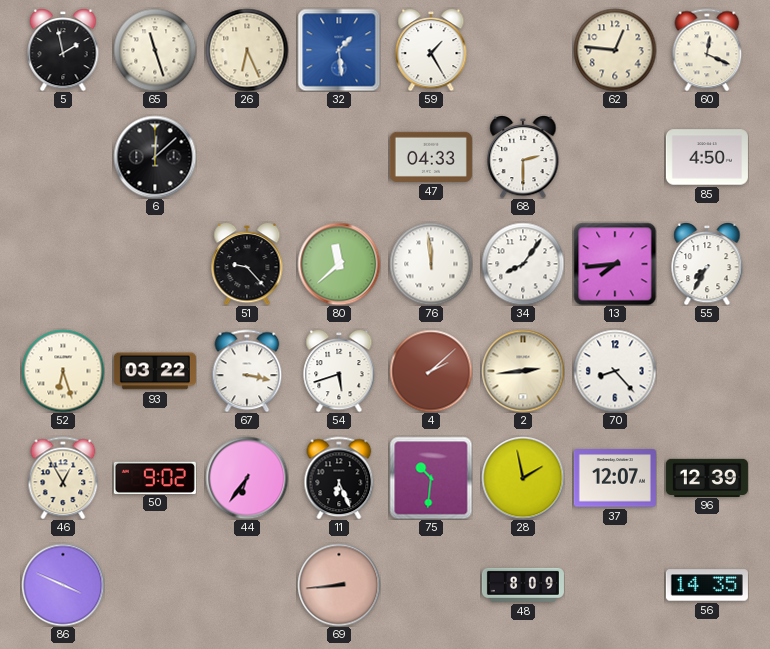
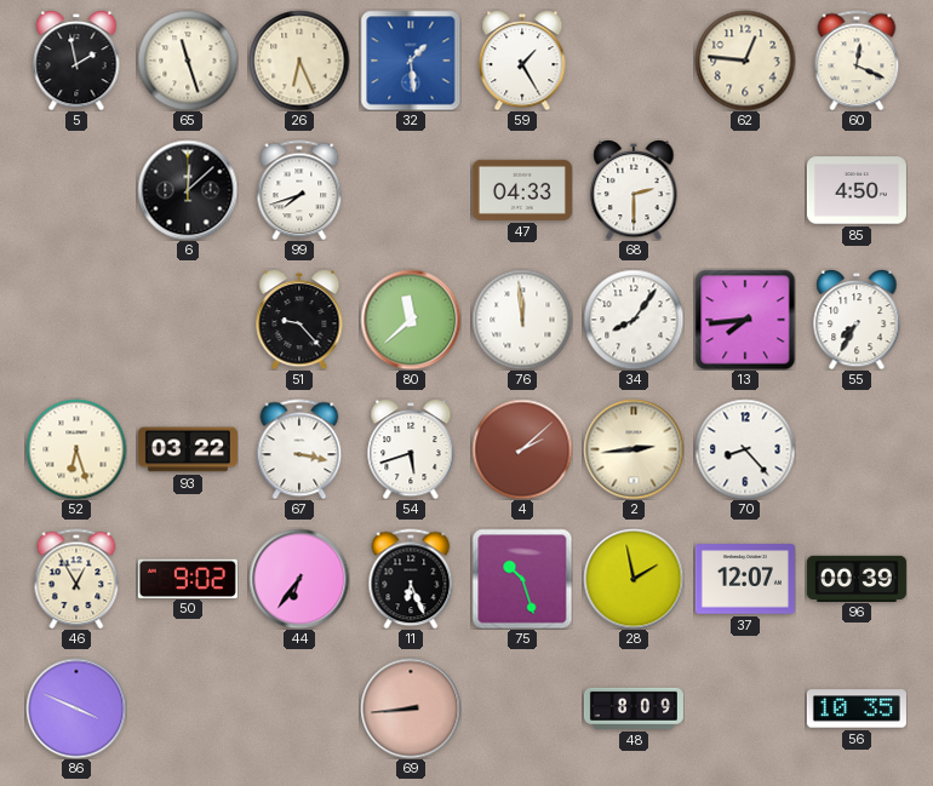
99: none -> 7:42
75: 10:31 -> 10:27
96: 12:39 -> 00:39
56: 14:35 -> 10:35
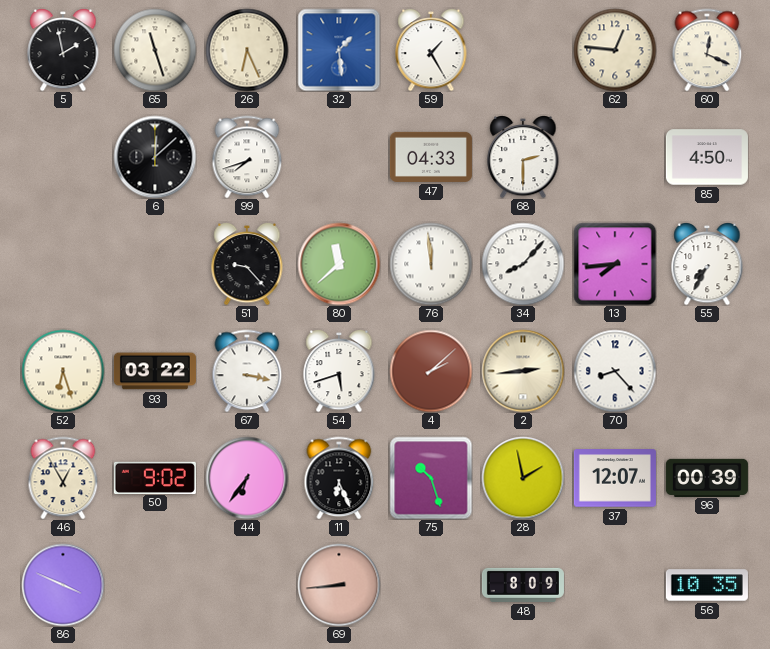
34: 8:06 -> 8:07
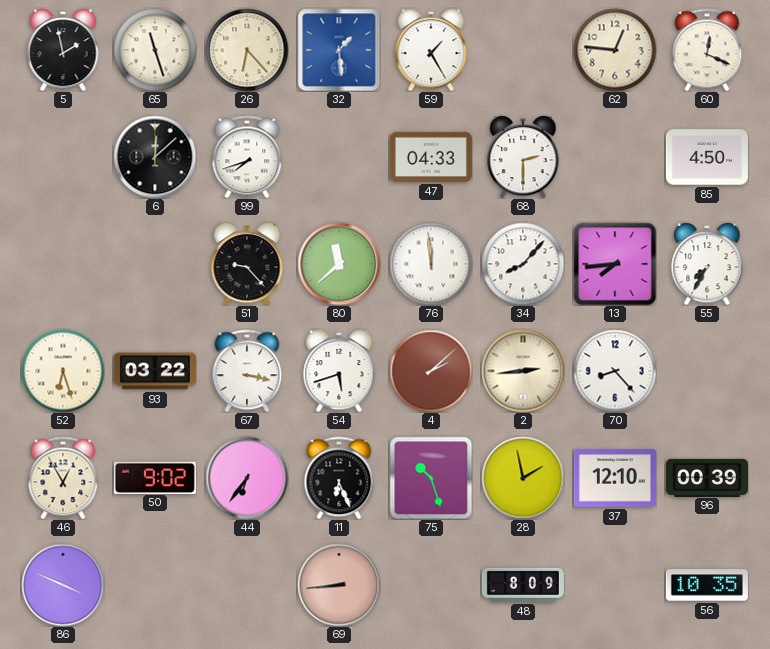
26: 6:26 -> 6:23
37: 12:07 -> 12:10
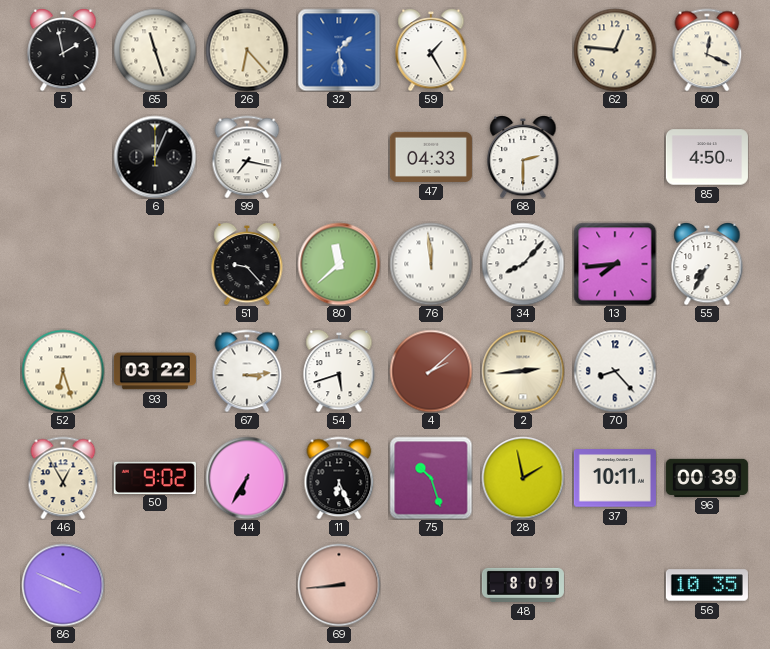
6: 12:08 -> 12:04
99: 7:42 -> 7:17
67: 3:17 -> 3:14
44: 6:36 -> 6:35
37: 12:10 -> 10:11
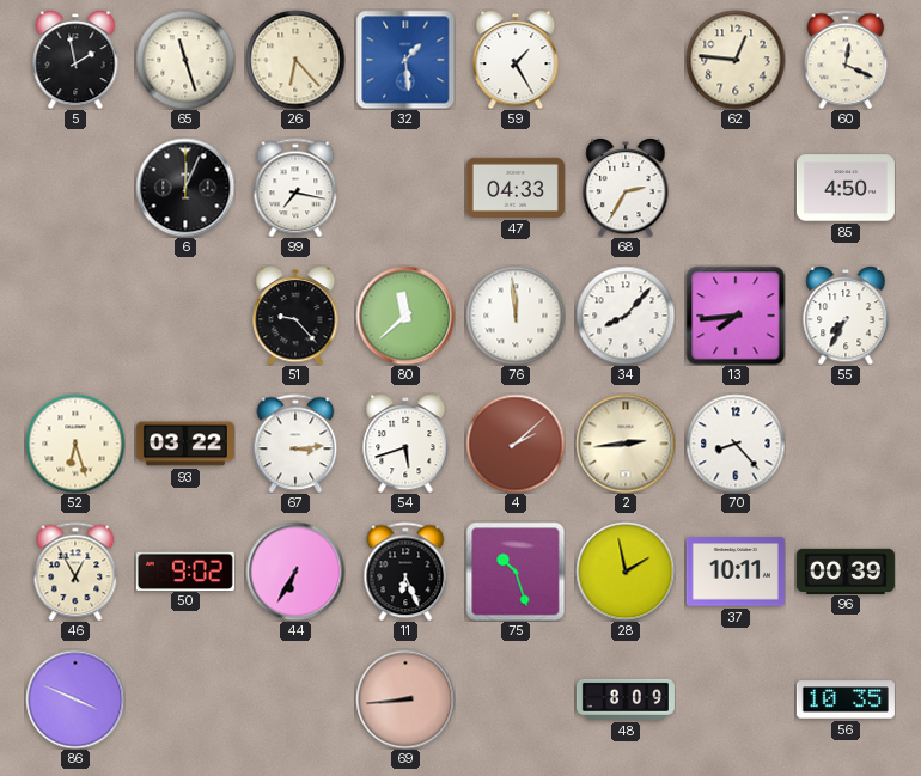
68: 2:30 -> 2:35
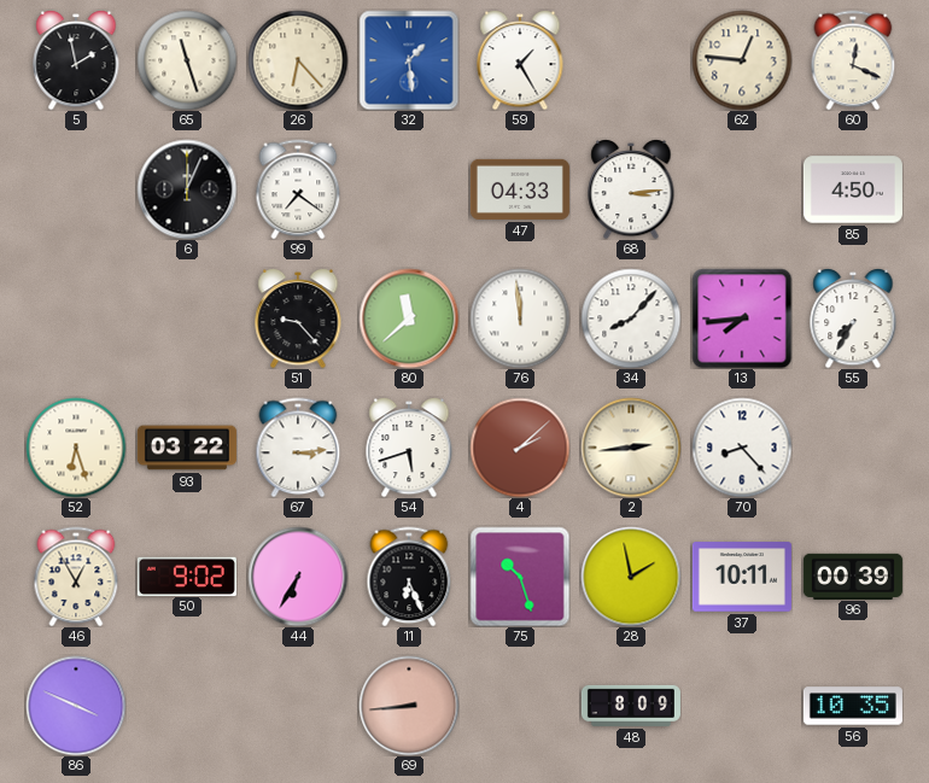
99: 7:17 -> 7:21
68: 2:35 -> 3:14
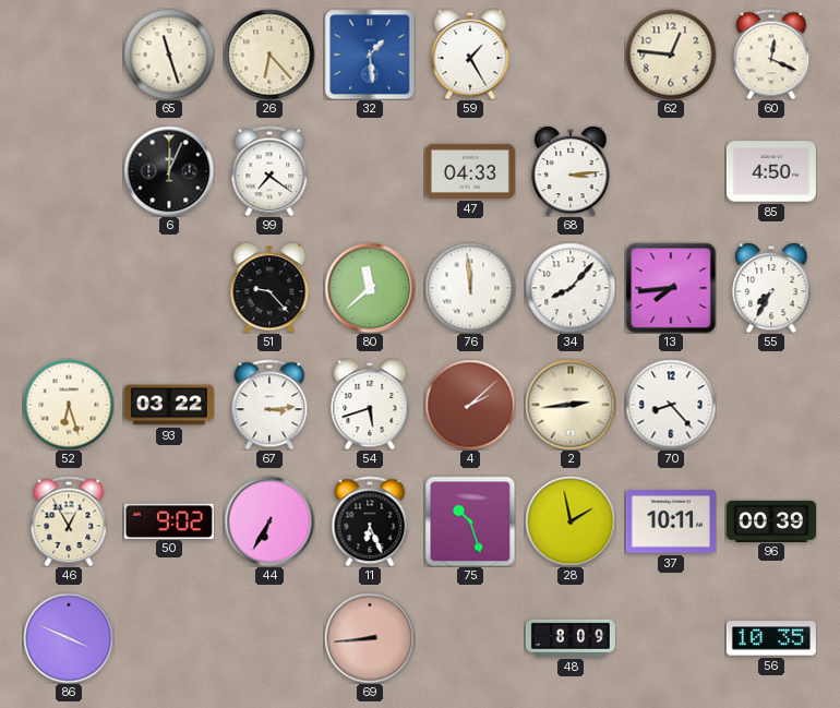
5: 1:58 -> none
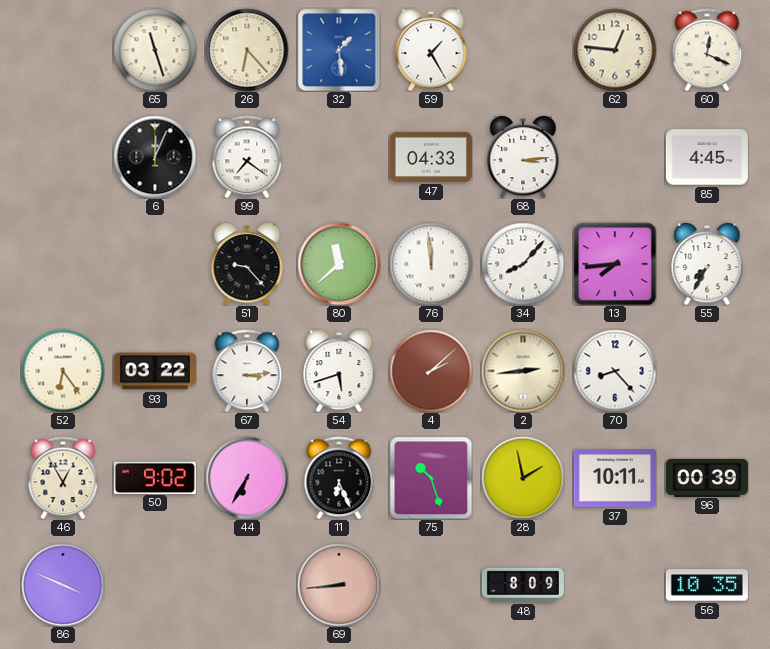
85: 4:50 -> 4:45
52: 6:27 -> 6:24
